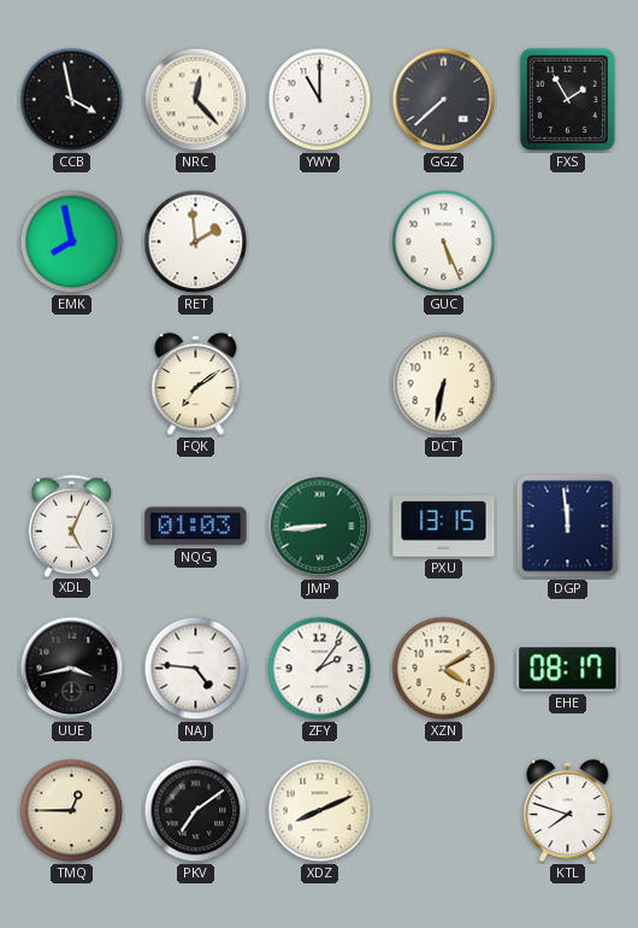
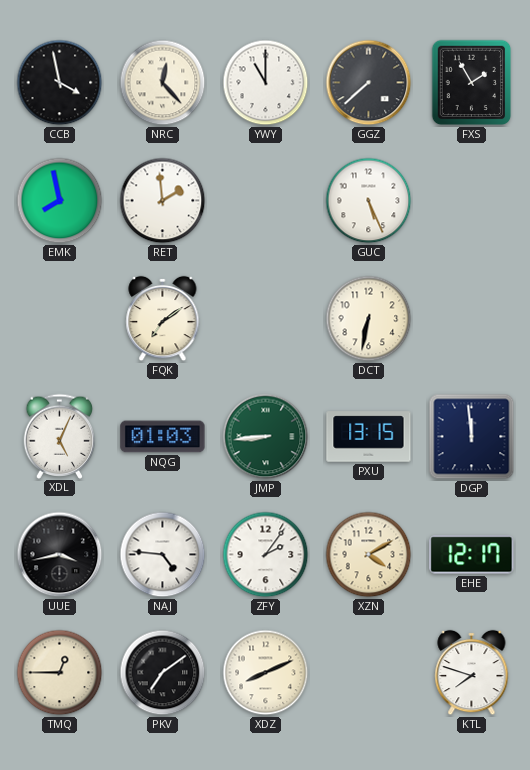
EHE: 08:17 -> 12:17
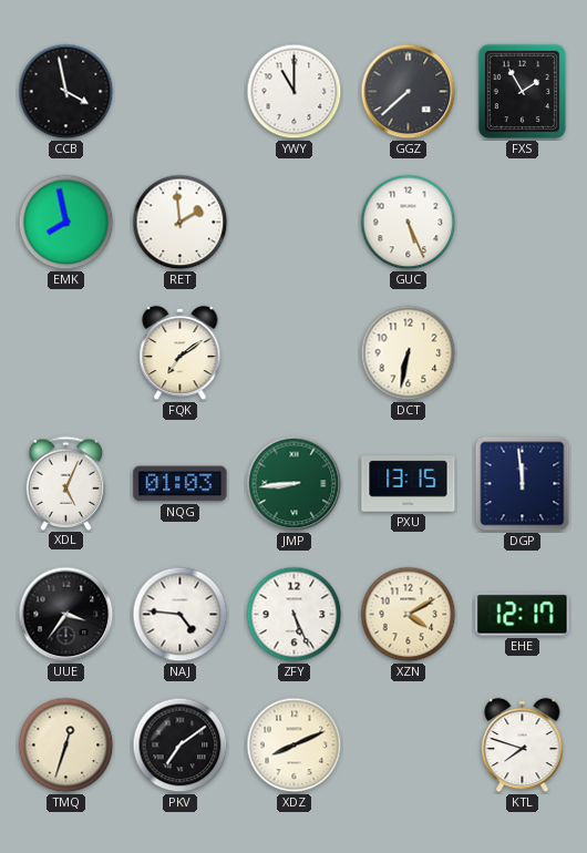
NRC: 12:23 -> none
UUE: 3:43 -> 3:36
ZFY: 2:06 -> 5:26
TMQ: 12:45 -> 12:33
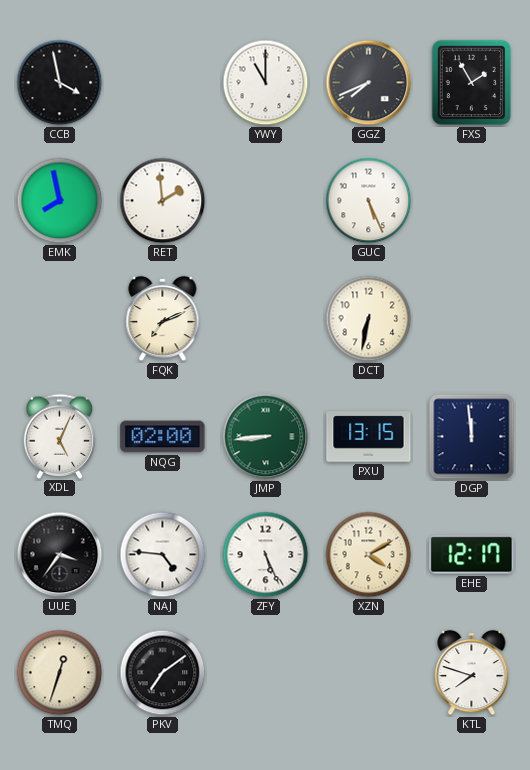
GGZ: 7:38 -> 7:41
FQK: 7:09 -> 7:11
NQG: 01:03 -> 02:00
XDZ: 8:11 -> none
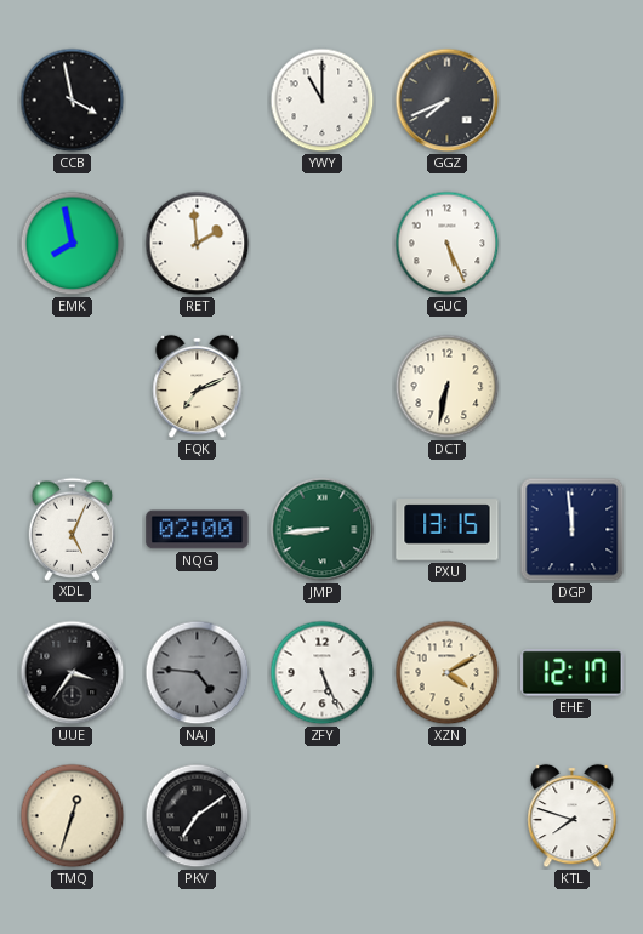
FXS: 1:55 -> none
NAJ dial: white -> grey
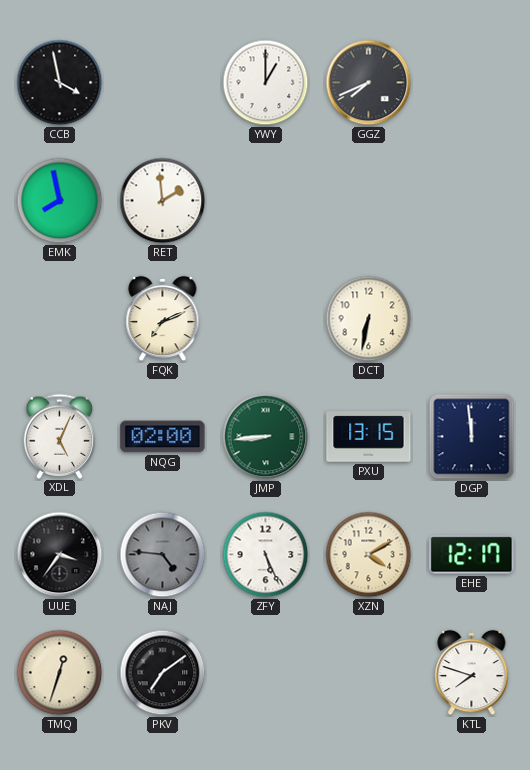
YWY: 11:00 -> 1:00
GUC: 5:26 -> none
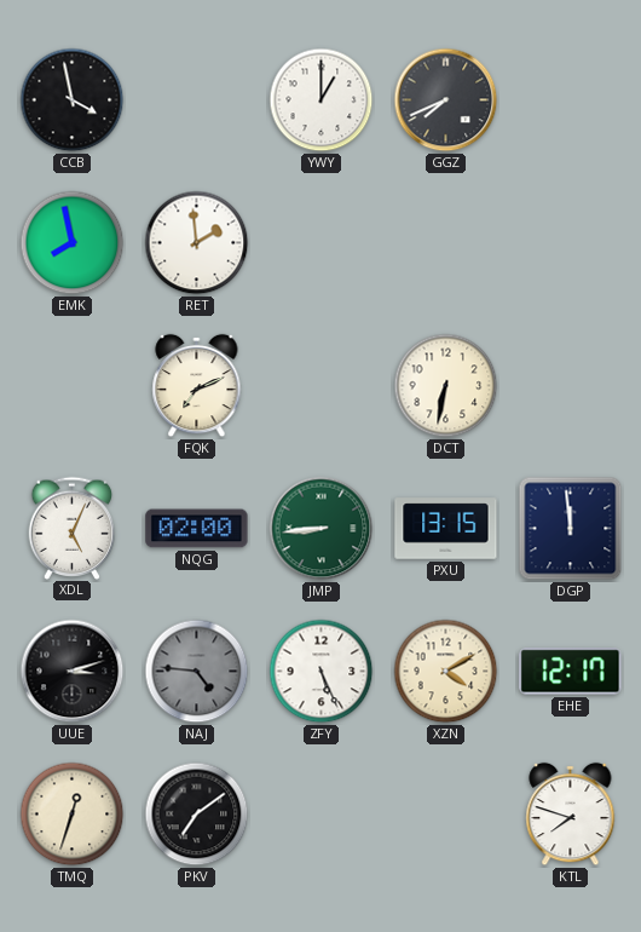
UUE: 3:36 -> 3:12
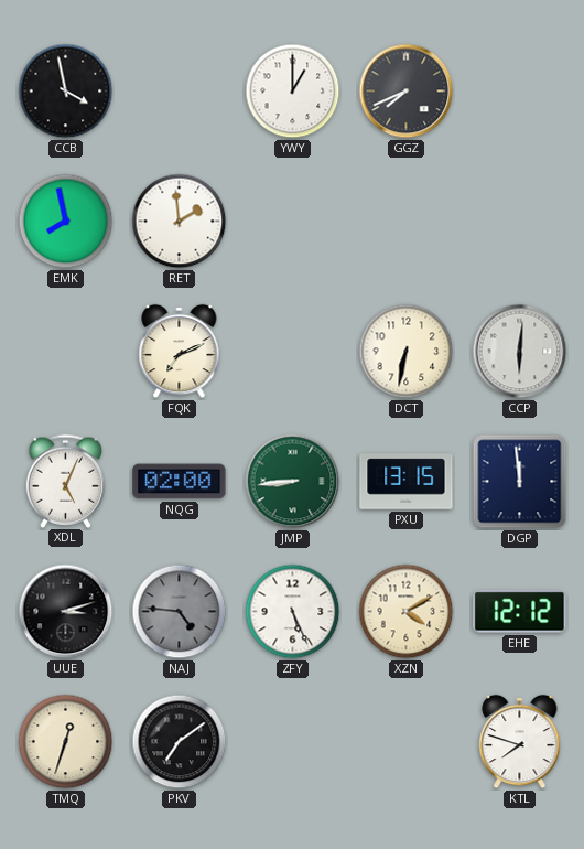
CCP: none -> 6:01
EHE: 12:17 -> 12:12
